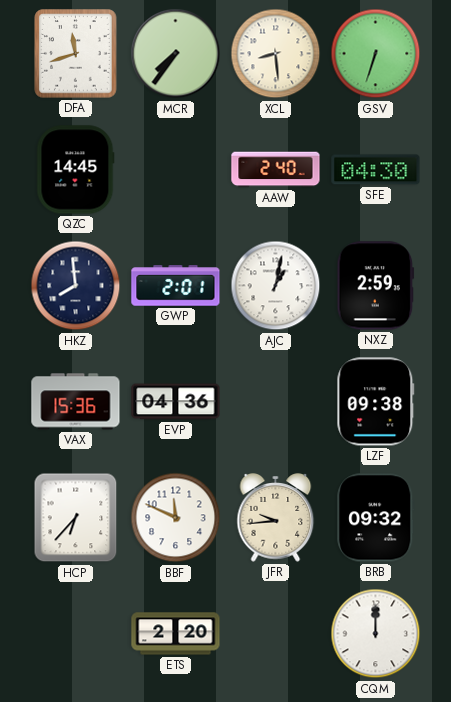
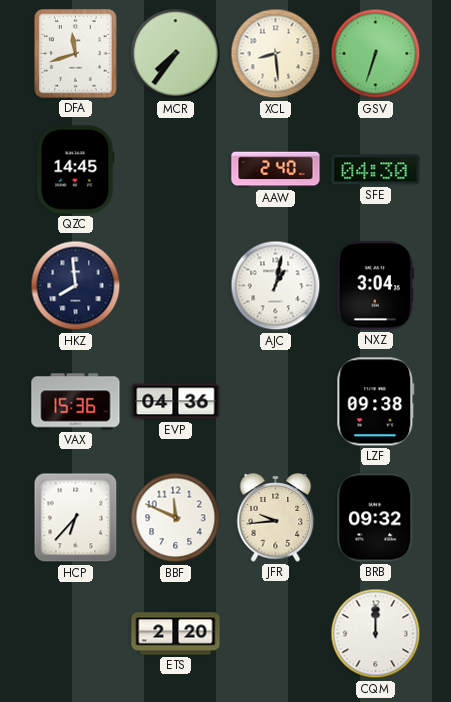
GWP: 2:01 -> none
NXZ: 2:59 -> 3:04
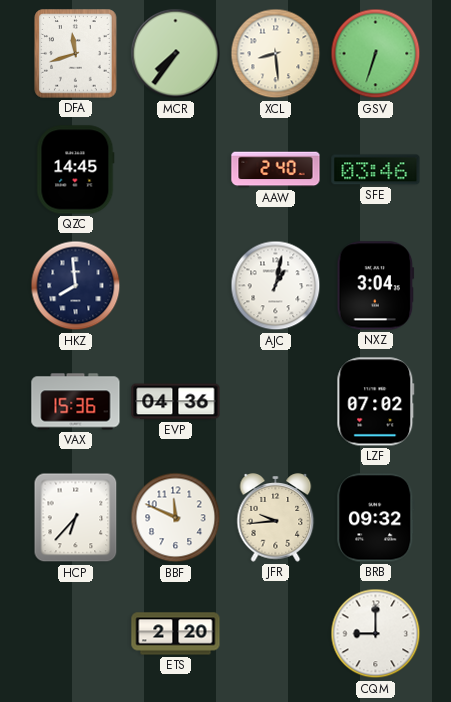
SFE: 04:30 -> 03:46
LZF: 09:38 -> 07:02
CQM: 12:00 -> 9:00
